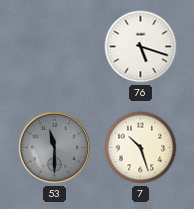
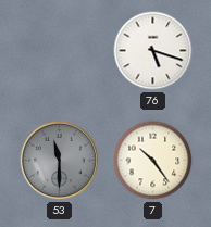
7: 10:27 -> 10:24
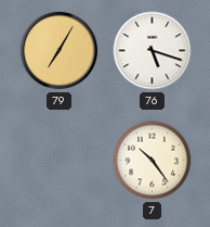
79: none -> 7:05
53: 11:30 -> none
